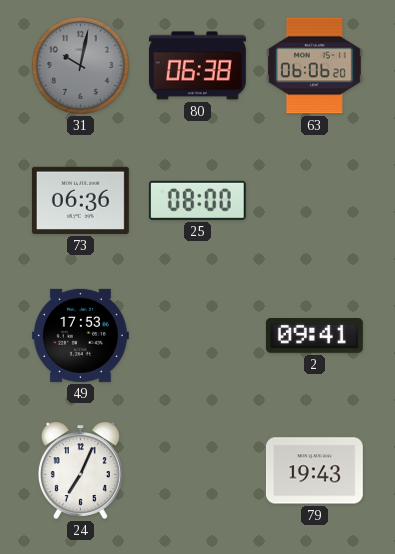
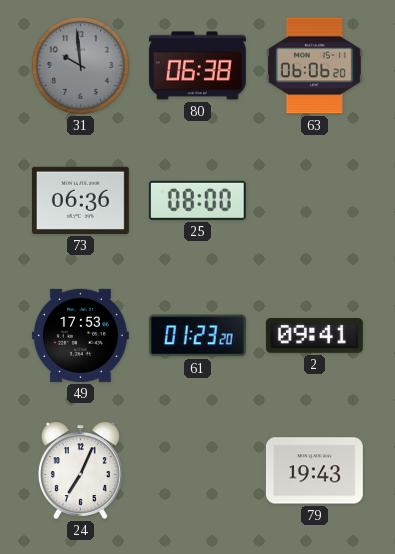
31: 10:02 -> 9:59
61: none -> 01:23
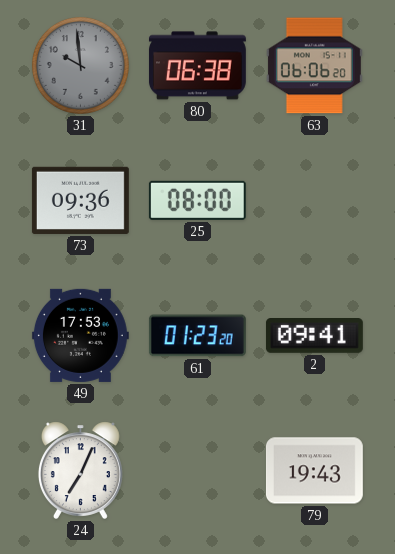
73: 06:36 -> 09:36
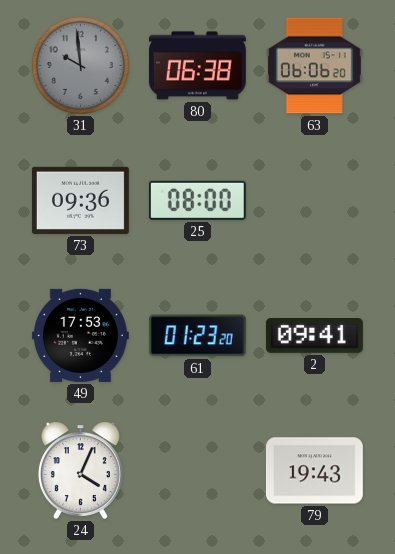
24: 7:04 -> 4:04
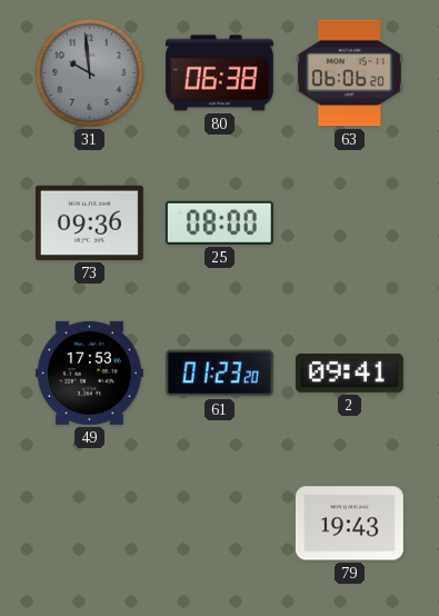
24: 4:04 -> none
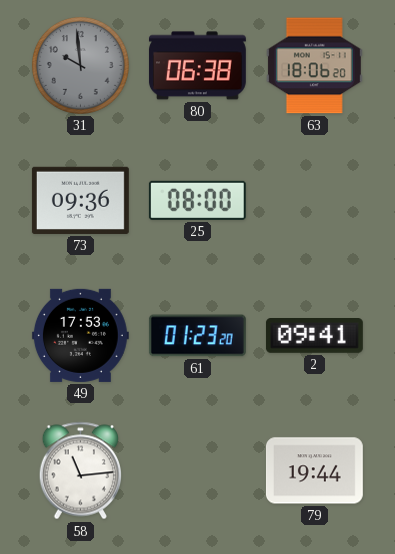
63: 06:06 -> 18:06
58: none -> 11:14
79: 19:43 -> 19:44
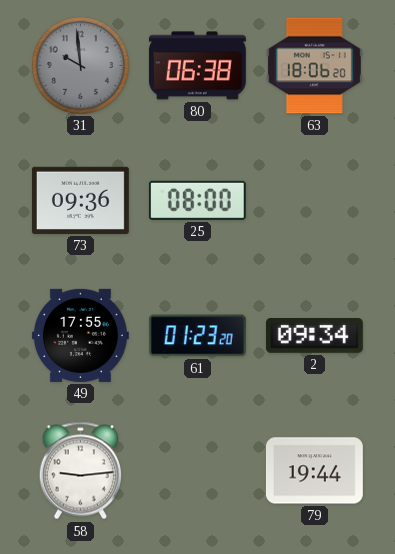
49: 17:53 -> 17:55
2: 09:41 -> 09:34
58: 11:14 -> 9:14
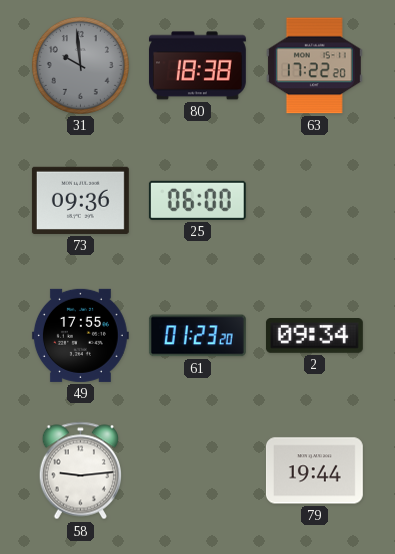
80: 06:38 -> 18:38
63: 18:06 -> 17:22
25: 08:00 -> 06:00
